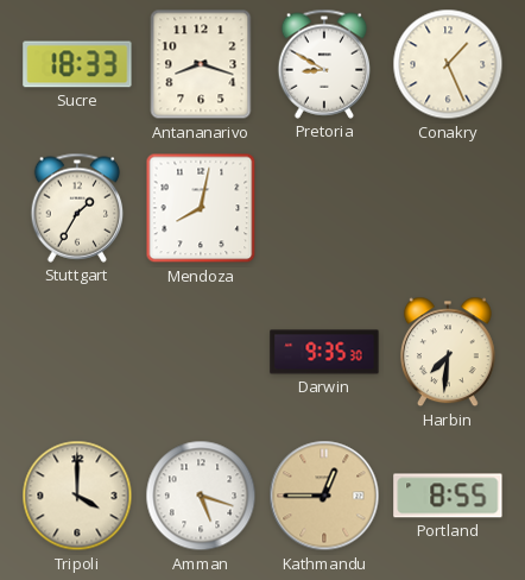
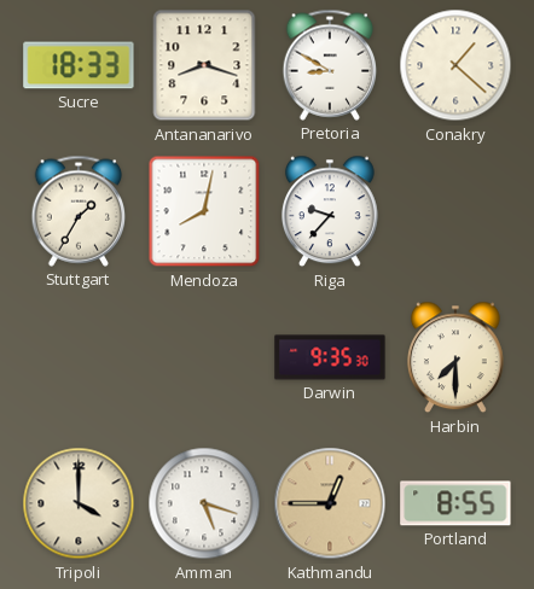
Conakry: 1:26 -> 1:22
Riga: none -> 9:37
Harbin: 7:31 -> 7:30
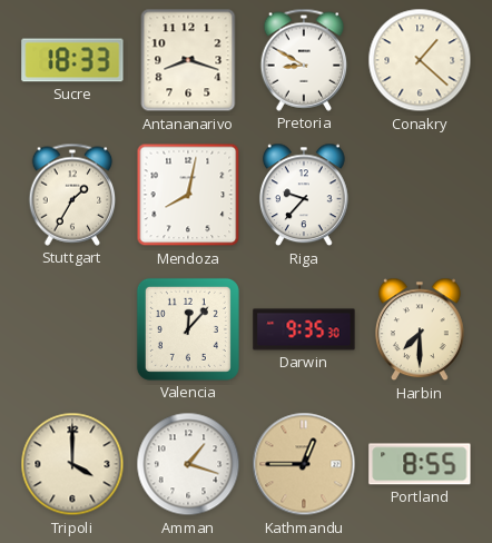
Valencia: none -> 12:07
Amman: 5:18 -> 1:18
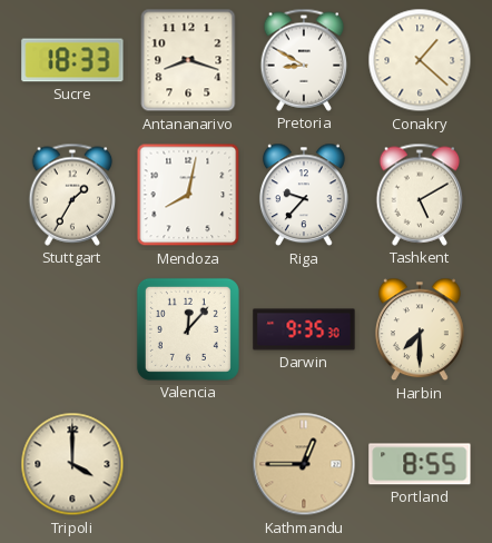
Tashkent: none -> 5:10
Amman: 1:18 -> none
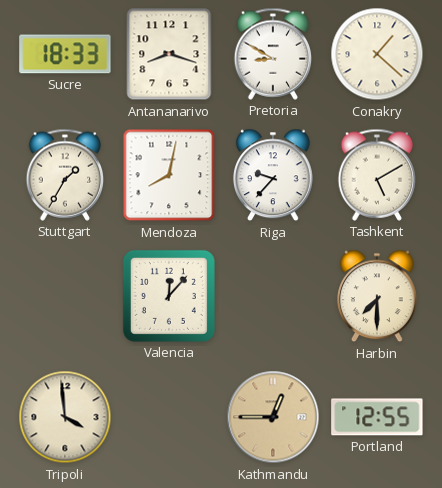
Darwin: 9:35 -> none
Tripoli: 4:00 -> 3:59
Portland: 8:55 -> 12:55
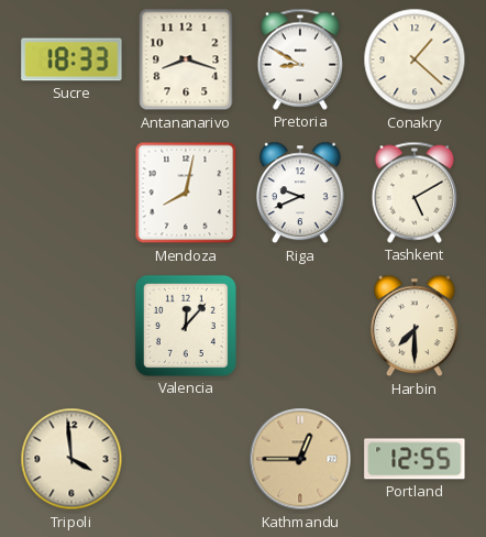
Stuttgart: 1:35 -> none
Riga: 9:37 -> 9:41
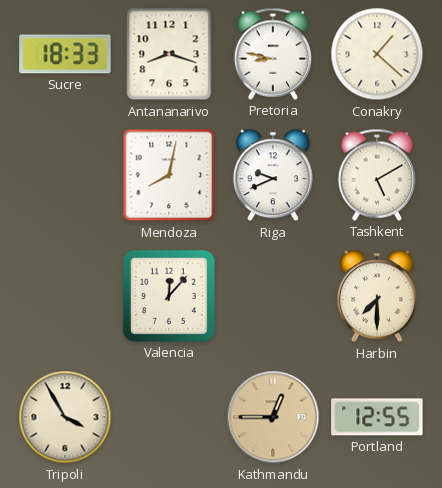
Pretoria: 8:50 -> 8:47
Tripoli: 3:59 -> 3:55
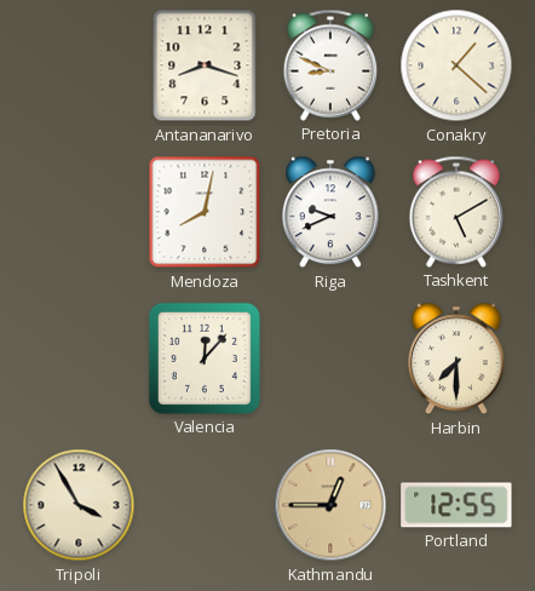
Sucre: 18:33 -> none
Pretoria: 8:47 -> 8:49
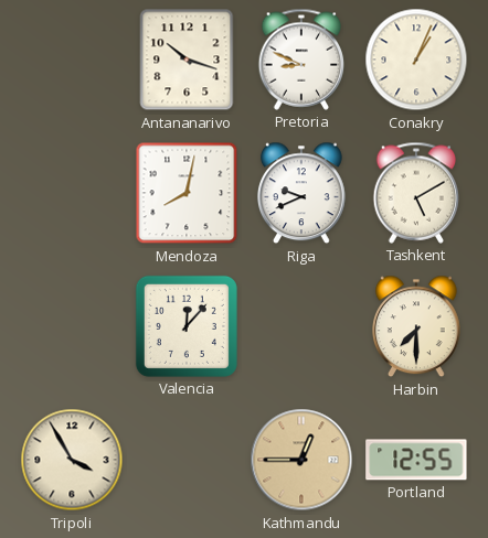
Antananarivo: 8:18 -> 10:18
Conakry: 1:22 -> 1:04
